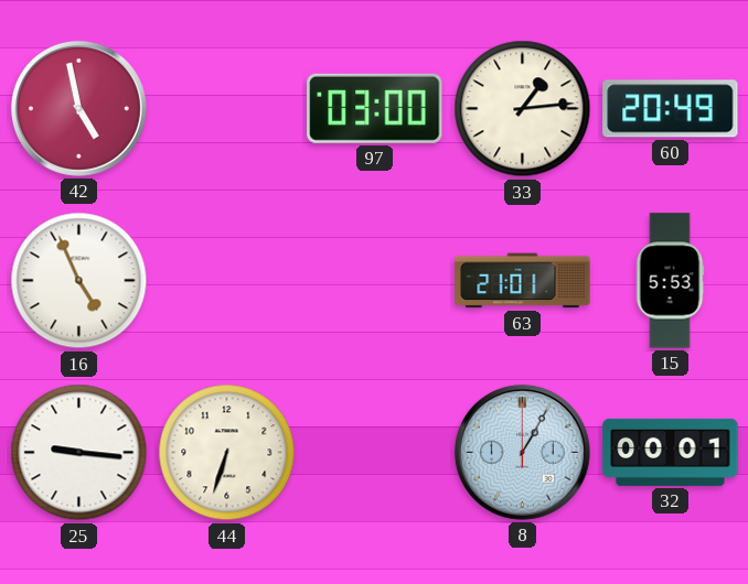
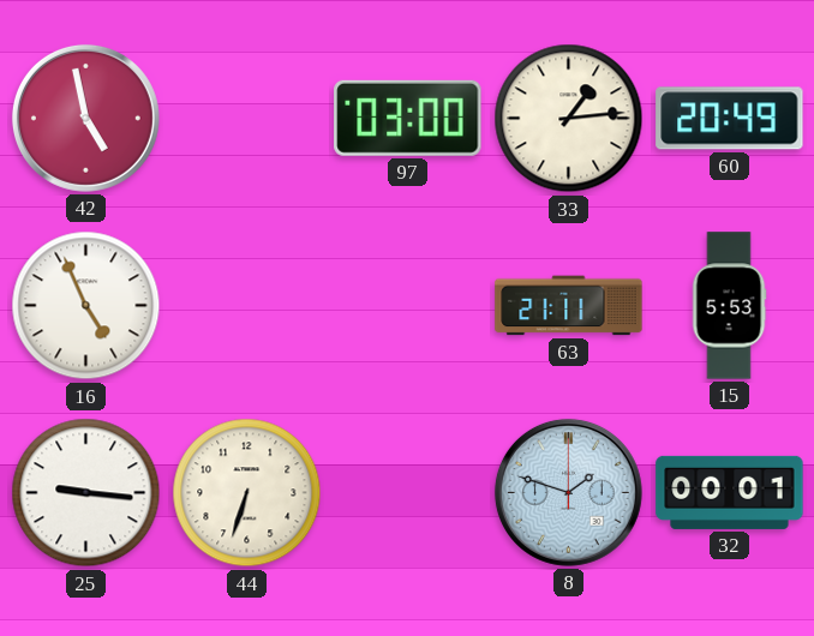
63: 21:01 -> 21:11
8: 1:05 -> 1:48
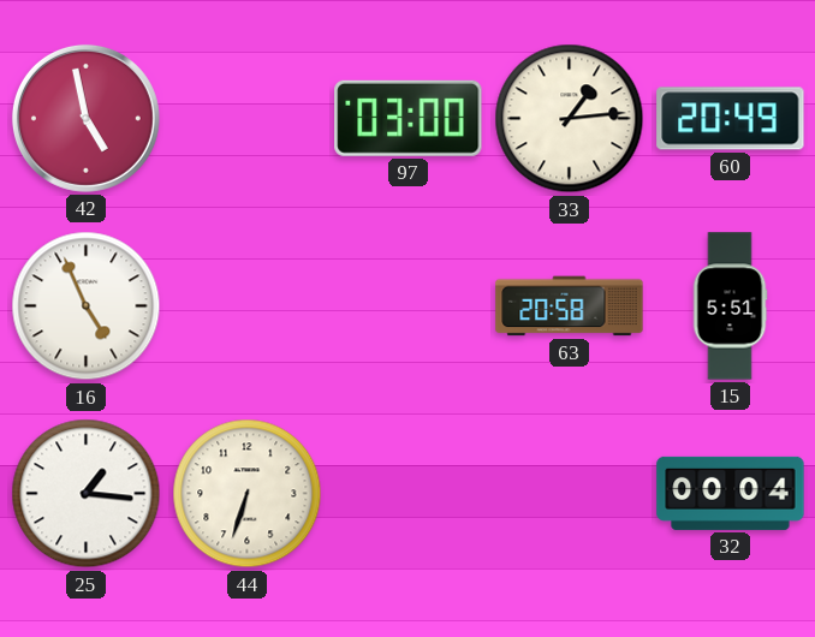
63: 21:11 -> 20:58
15: 5:53 -> 5:51
25: 9:16 -> 1:16
8: 1:48 -> none
32: 00:01 -> 00:04
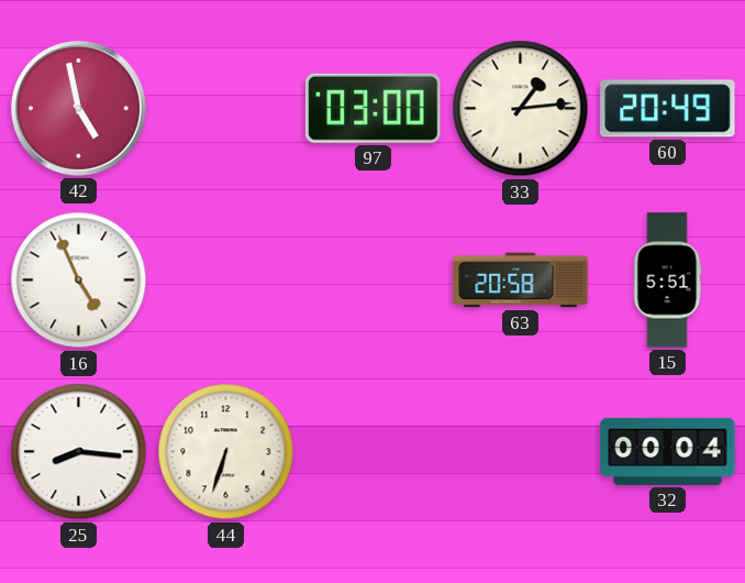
25: 1:16 -> 8:16
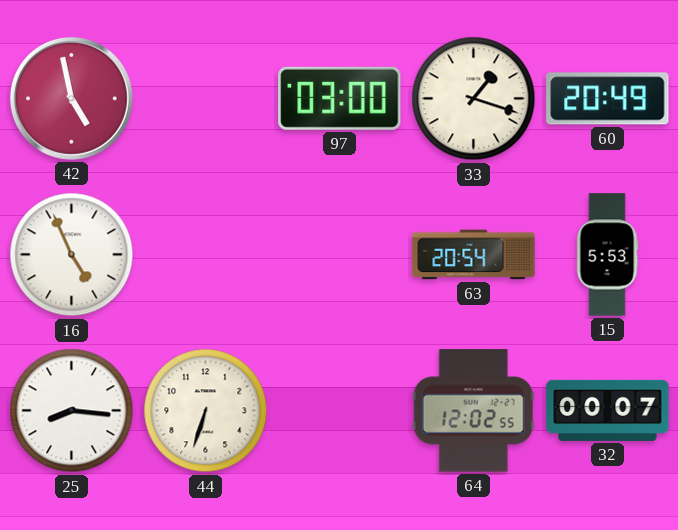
33: 1:14 -> 1:18
63: 20:58 -> 20:54
15: 5:51 -> 5:53
64: none -> 12:02
32: 00:04 -> 00:07
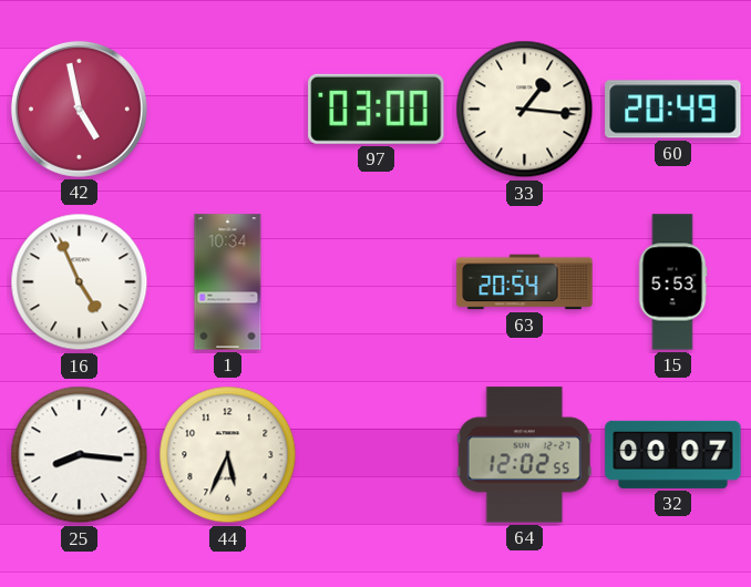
33: 1:18 -> 1:16
1: none -> 10:34
44: 6:33 -> 5:34
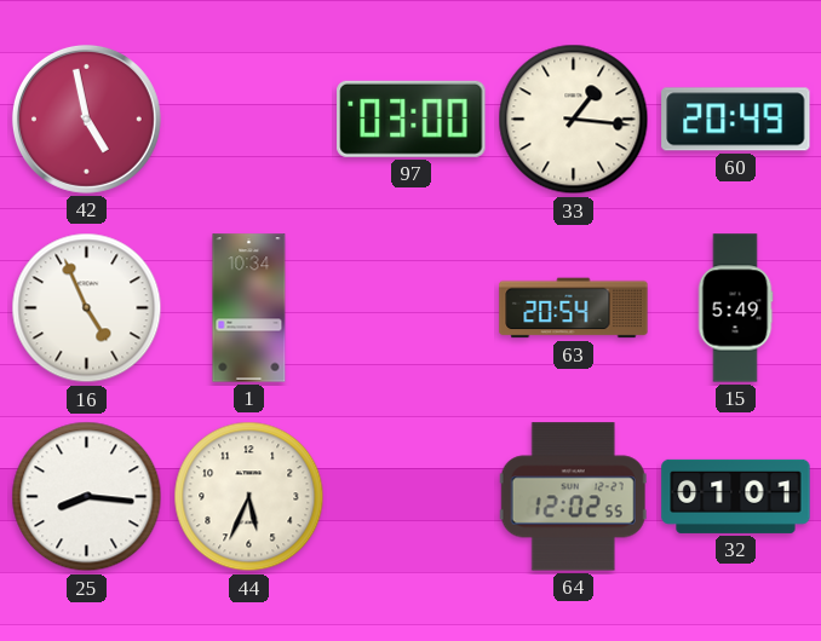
15: 5:53 -> 5:49
32: 00:07 -> 01:01
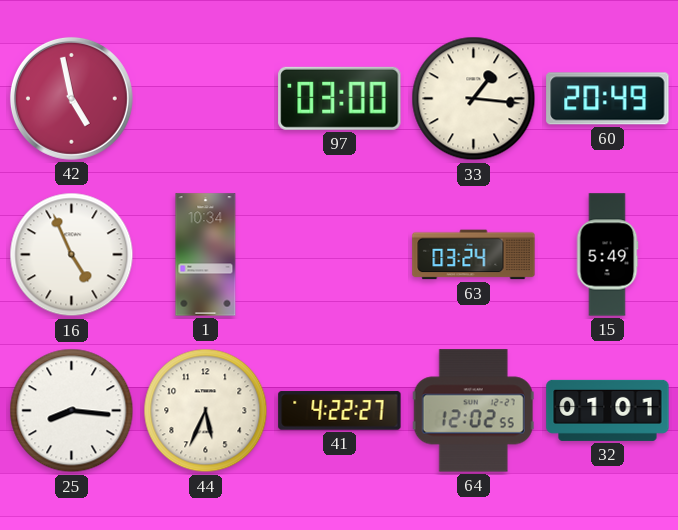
63: 20:54 -> 03:24
41: none -> 4:22
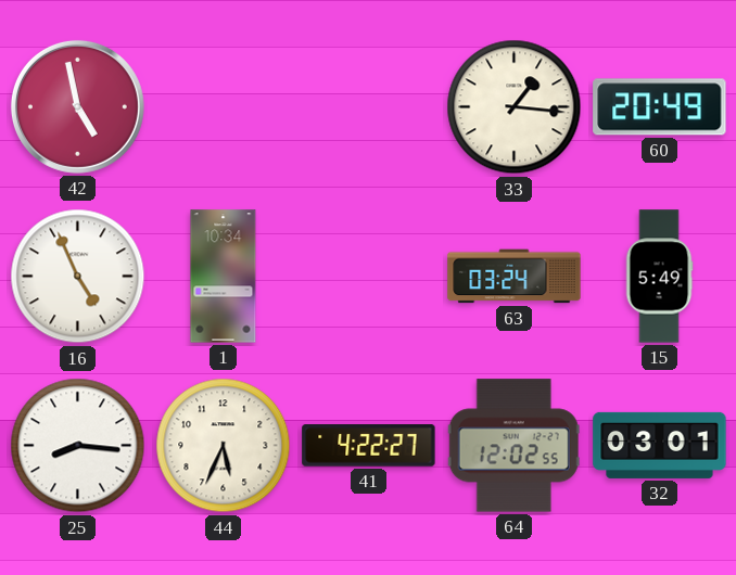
97: 03:00 -> none
32: 01:01 -> 03:01
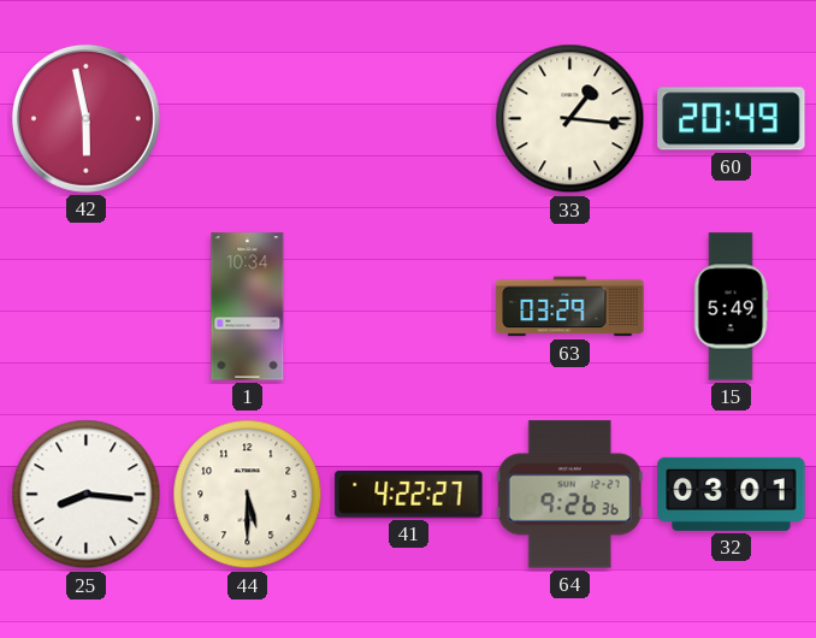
42: 4:58 -> 5:58
16: 4:56 -> none
63: 03:24 -> 03:29
44: 5:34 -> 5:30
64: 12:02 -> 9:26
